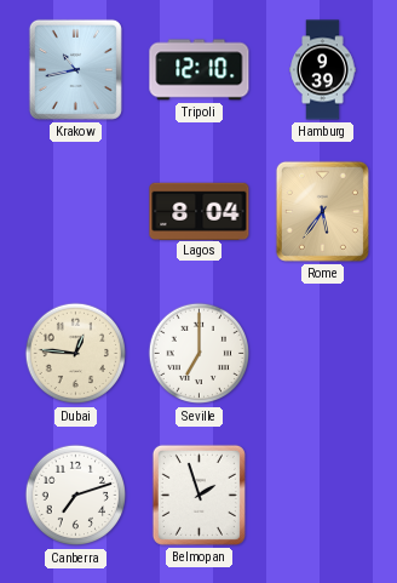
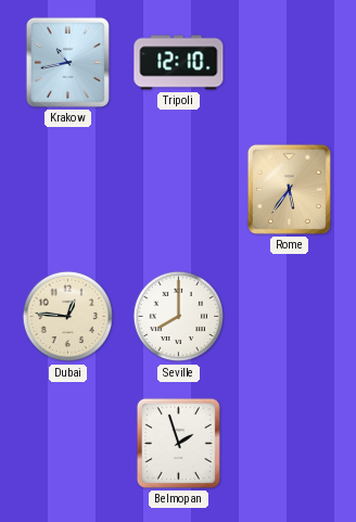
Hamburg: 9:39 -> none
Lagos: 8:04 -> none
Seville: 7:00 -> 8:00
Canberra: 7:12 -> none
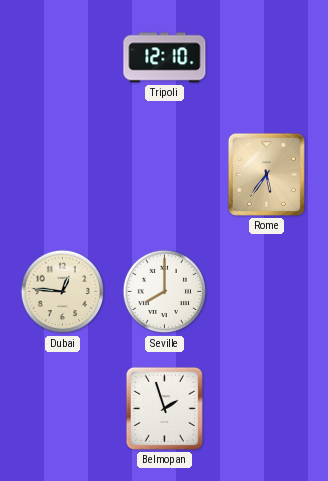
Krakow: 10:43 -> none
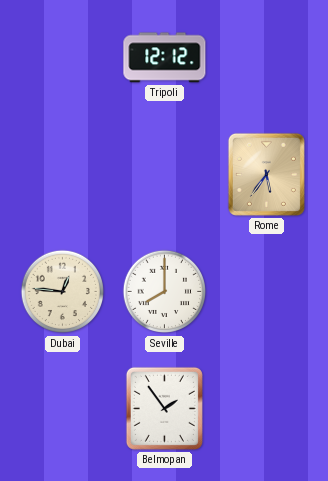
Tripoli: 12:10 -> 12:12
Belmopan: 1:57 -> 1:54
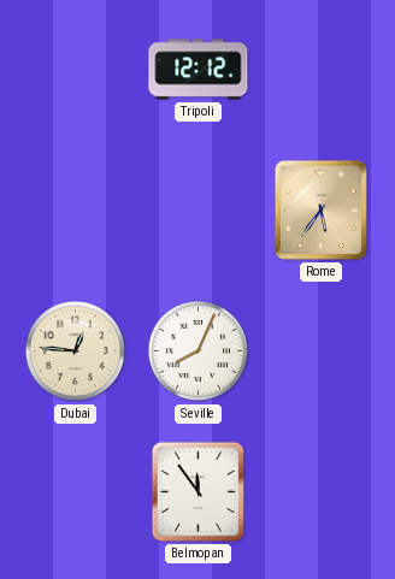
Seville: 8:00 -> 8:04
Belmopan: 1:54 -> 11:54
